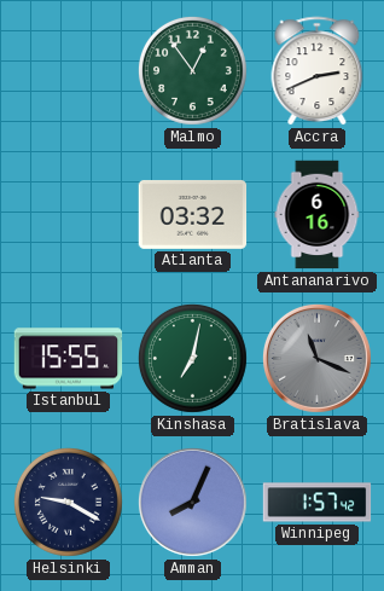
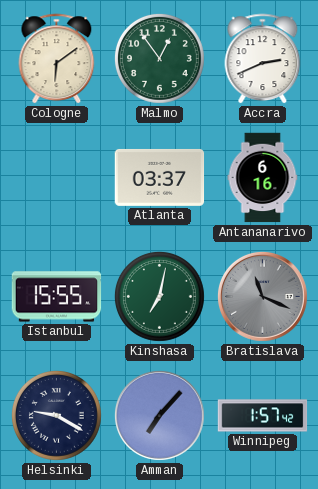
Cologne: none -> 6:09
Atlanta: 03:32 -> 03:37
Amman: 8:04 -> 7:07
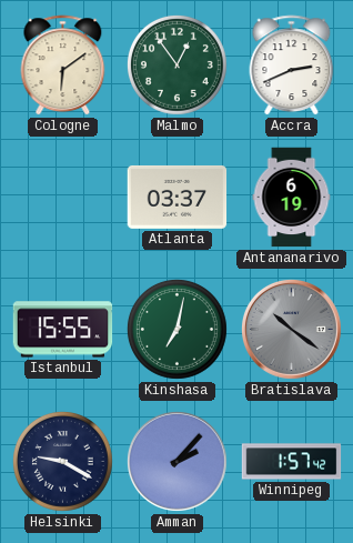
Antananarivo: 6:16 -> 6:19
Bratislava: 11:19 -> 10:21
Amman: 7:07 -> 2:07
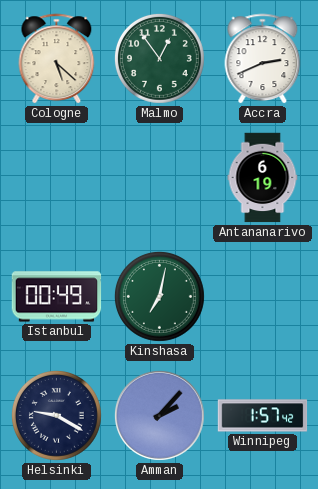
Cologne: 6:09 -> 5:22
Atlanta: 03:37 -> none
Istanbul: 15:55 -> 00:49
Bratislava: 10:21 -> none
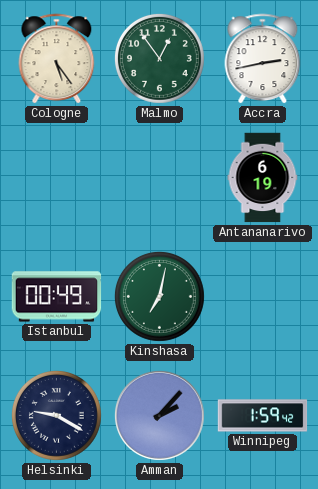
Cologne: 5:22 -> 5:24
Accra: 2:41 -> 2:43
Winnipeg: 1:57 -> 1:59
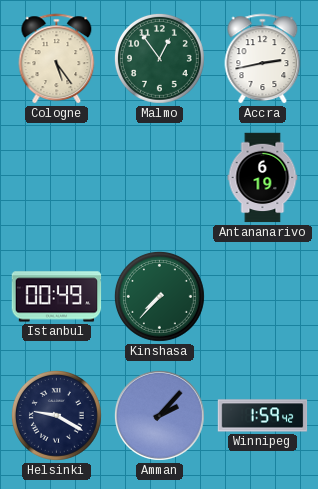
Kinshasa: 7:02 -> 7:37
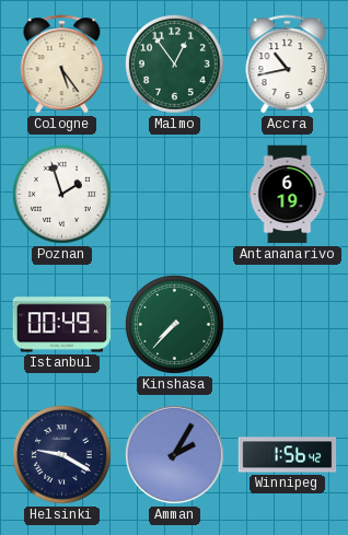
Accra: 2:43 -> 10:43
Poznan: none -> 1:57
Amman: 2:07 -> 2:05
Winnipeg: 1:59 -> 1:56
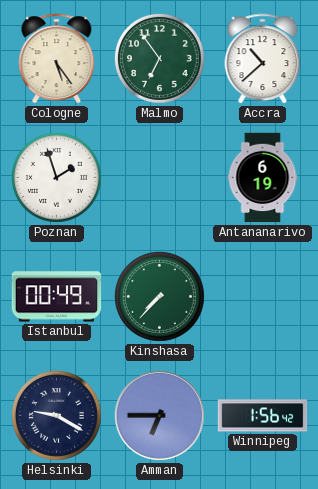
Malmo: 12:54 -> 6:54
Accra: 10:43 -> 10:38
Amman: 2:05 -> 6:45
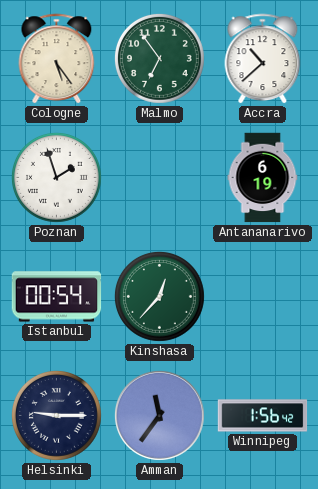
Istanbul: 00:49 -> 00:54
Kinshasa: 7:37 -> 12:37
Helsinki: 9:20 -> 9:15
Amman: 6:45 -> 11:36
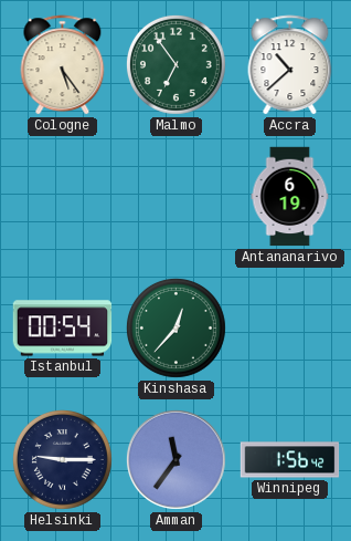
Poznan: 1:57 -> none
